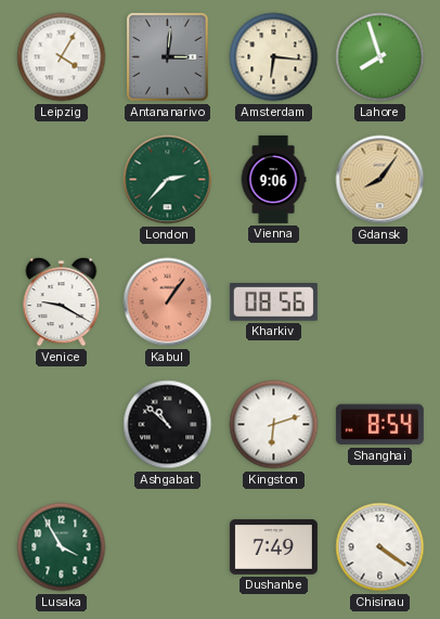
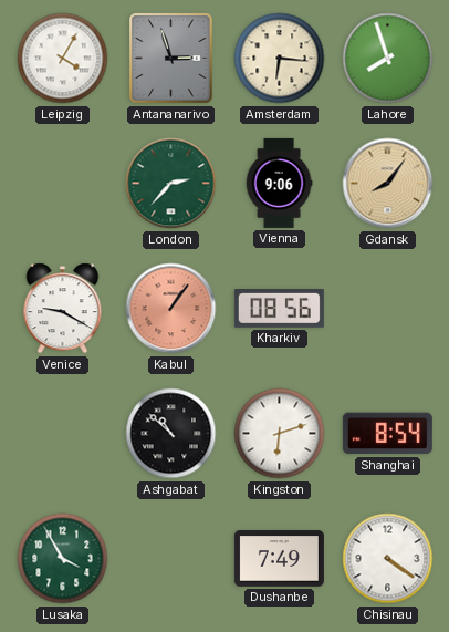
Antananarivo: 3:01 -> 2:57
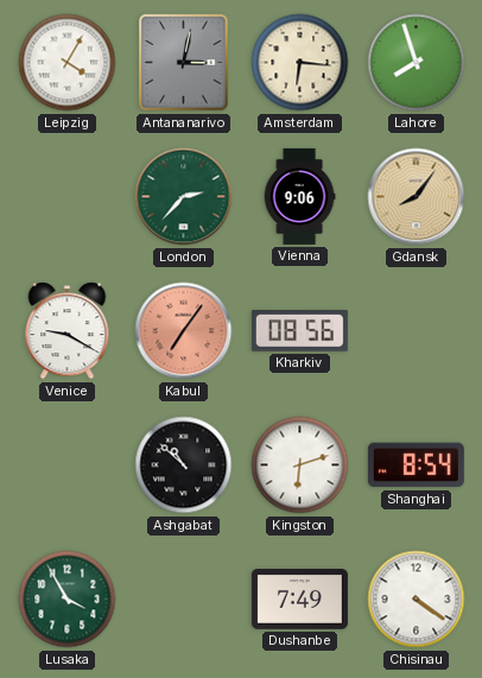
Antananarivo: 2:57 -> 3:02
Kabul: 1:06 -> 7:06
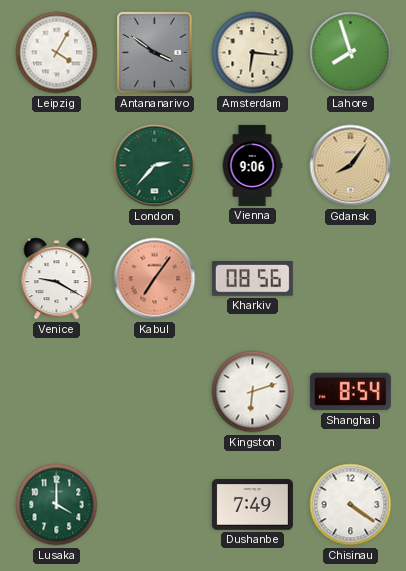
Antananarivo: 3:02 -> 3:51
Ashgabat: 10:52 -> none
Lusaka: 3:55 -> 4:00
